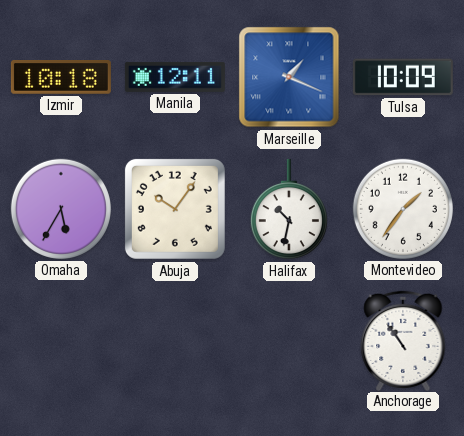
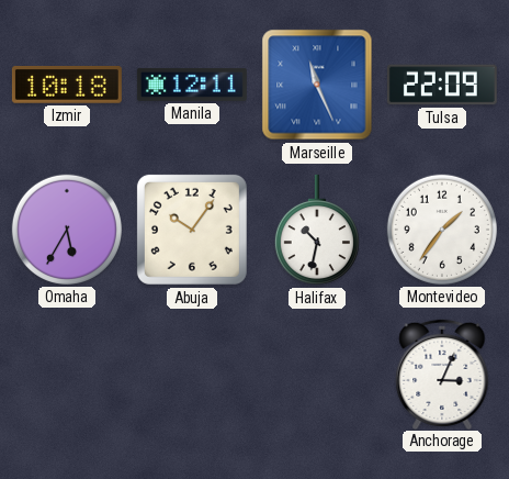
Marseille: 1:19 -> 11:26
Tulsa: 10:09 -> 22:09
Anchorage: 10:54 -> 3:04
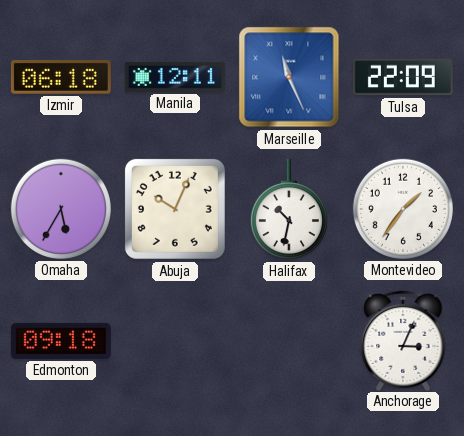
Izmir: 10:18 -> 06:18
Abuja: 10:06 -> 10:04
Edmonton: none -> 09:18
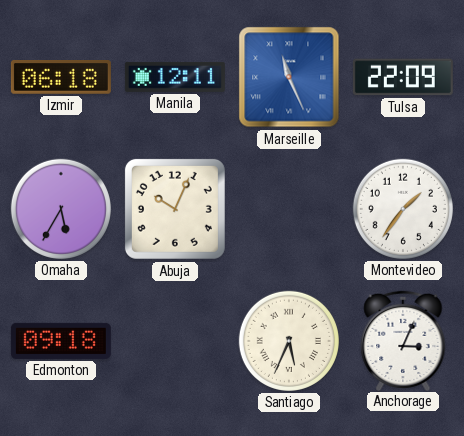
Halifax: 10:32 -> none
Santiago: none -> 5:34
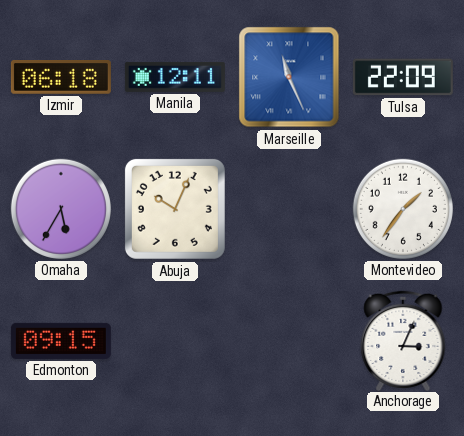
Edmonton: 09:18 -> 09:15
Santiago: 5:34 -> none
